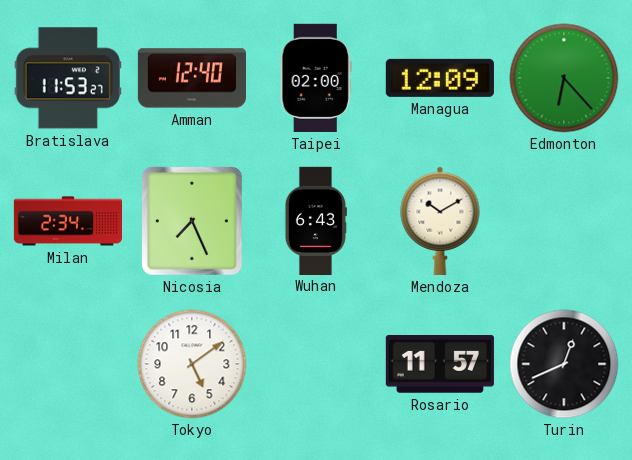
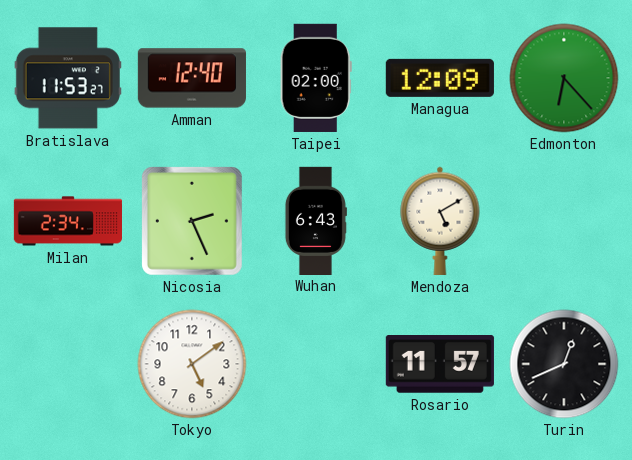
Nicosia: 7:26 -> 2:26
Mendoza: 10:10 -> 5:10
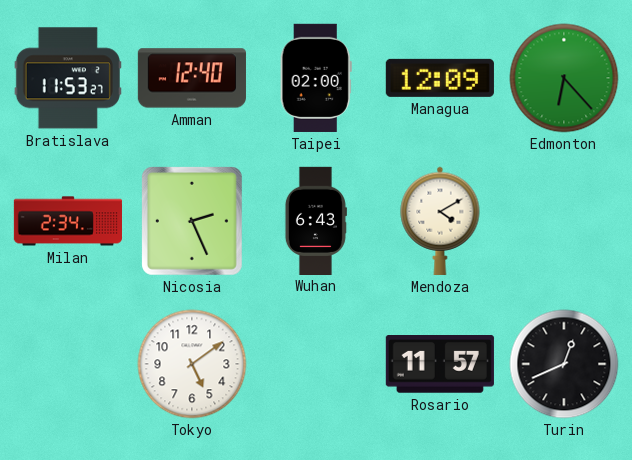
Mendoza: 5:10 -> 4:10
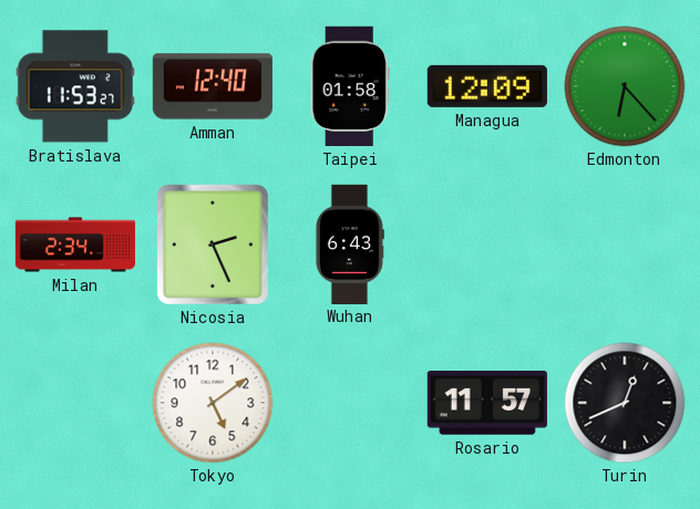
Taipei: 02:00 -> 01:58
Mendoza: 4:10 -> none
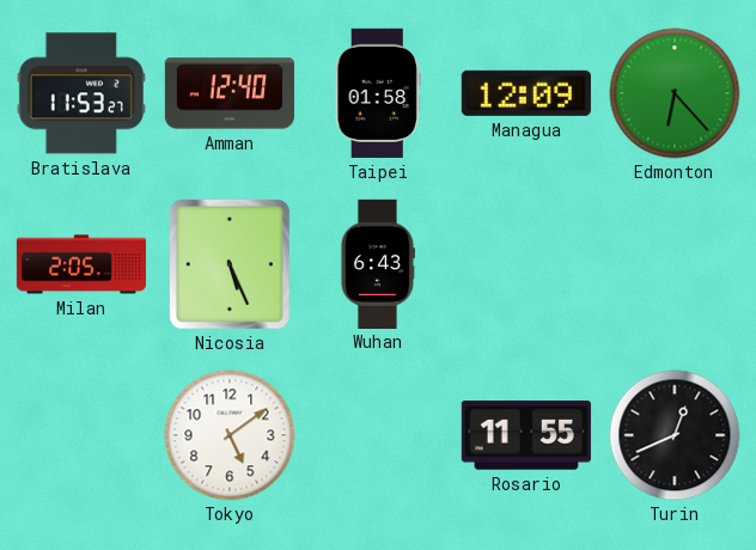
Milan: 2:34 -> 2:05
Nicosia: 2:26 -> 5:26
Rosario: 11:57 -> 11:55
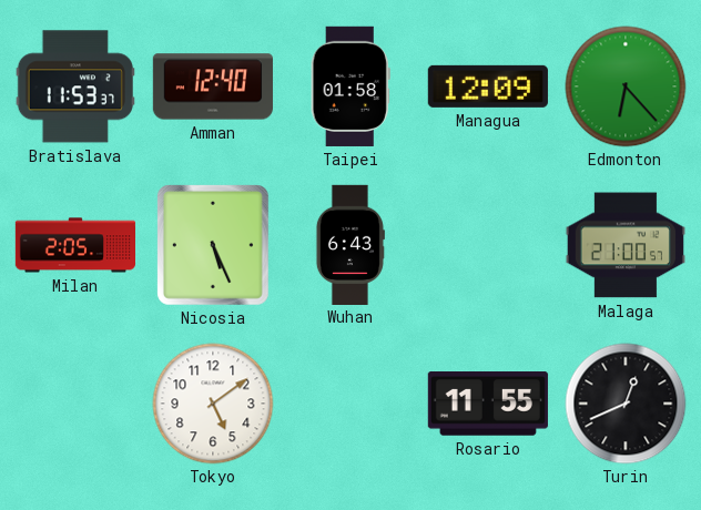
Bratislava: 11:53:27 -> 11:53:37
Malaga: none -> 21:00
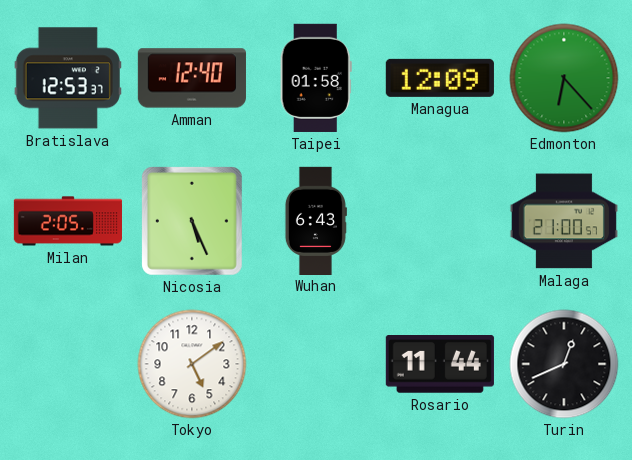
Bratislava: 11:53 -> 12:53
Rosario: 11:55 -> 11:44
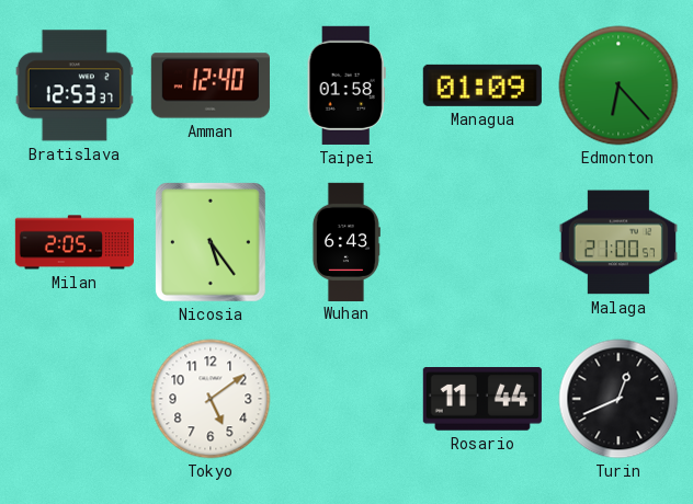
Managua: 12:09 -> 01:09
Nicosia: 5:26 -> 5:24
